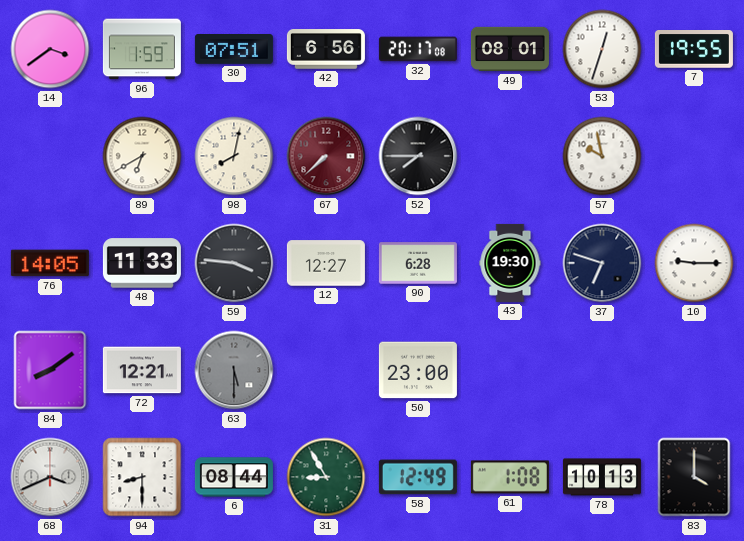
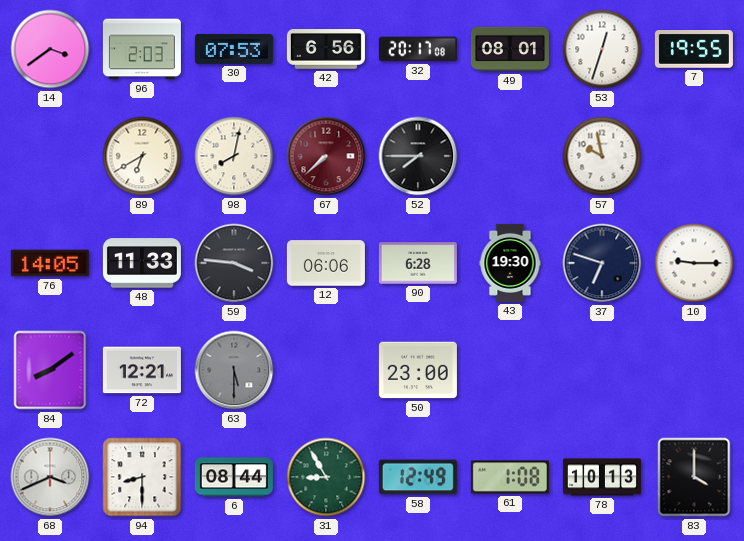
96: 1:59 -> 2:03
30: 07:51 -> 07:53
12: 12:27 -> 06:06
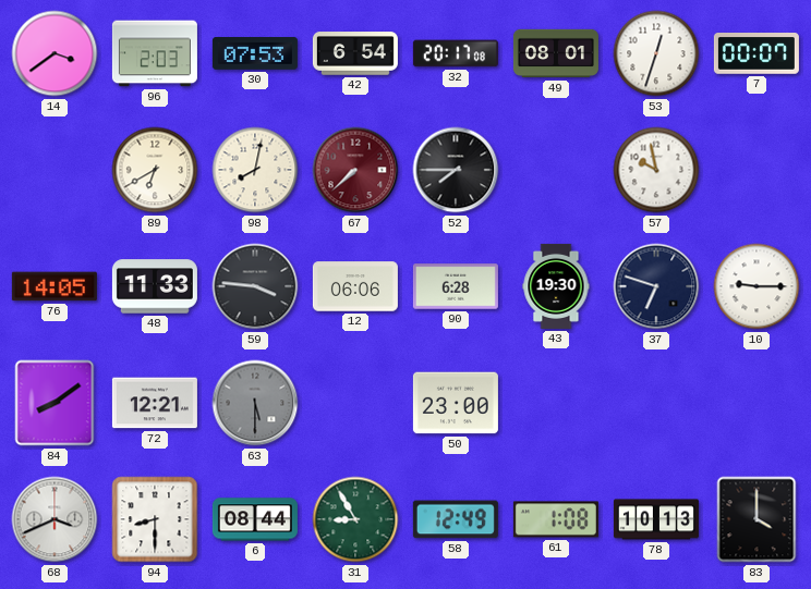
42: 6:56 -> 6:54
7: 19:55 -> 00:07
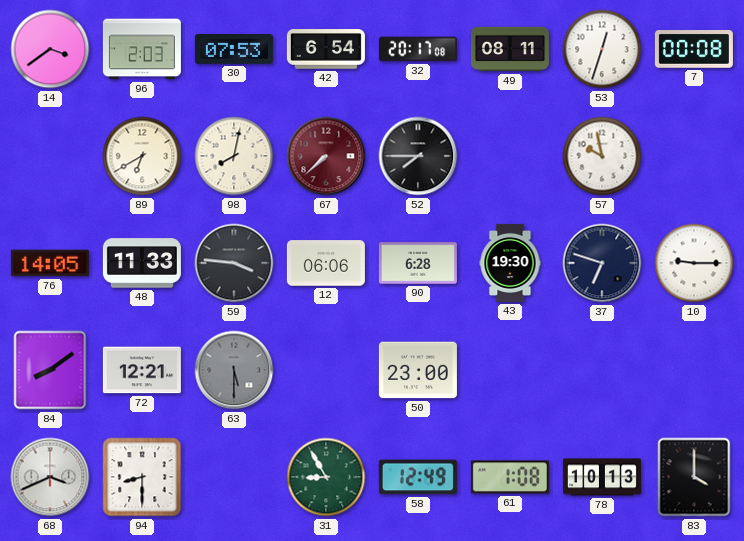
49: 08:01 -> 08:11
7: 00:07 -> 00:08
6: 08:44 -> none
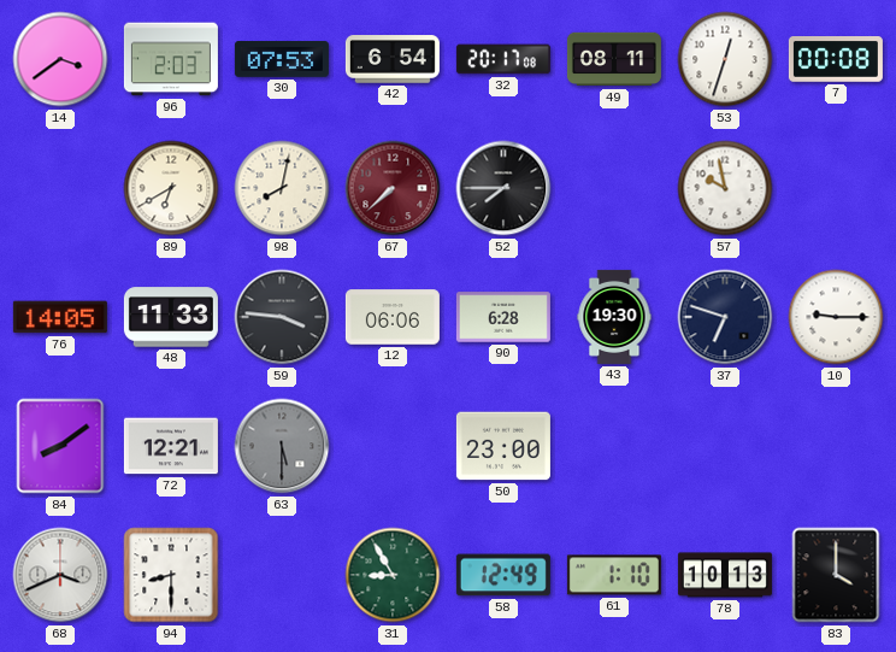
61: 1:08 -> 1:10
